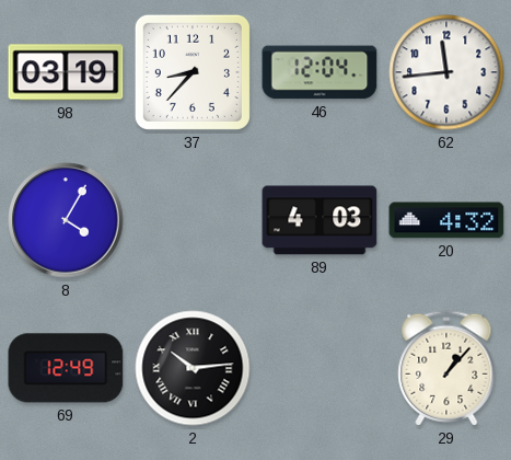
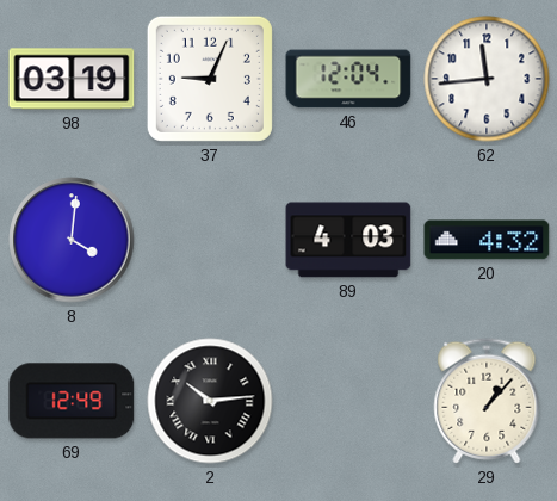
37: 8:37 -> 9:04
8: 4:05 -> 4:01
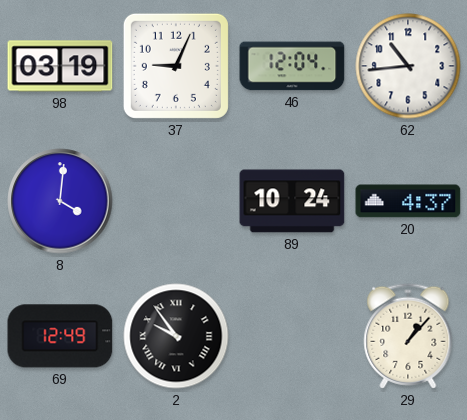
62: 11:44 -> 10:44
89: 4:03 -> 10:24
20: 4:32 -> 4:37
2: 10:14 -> 9:54
